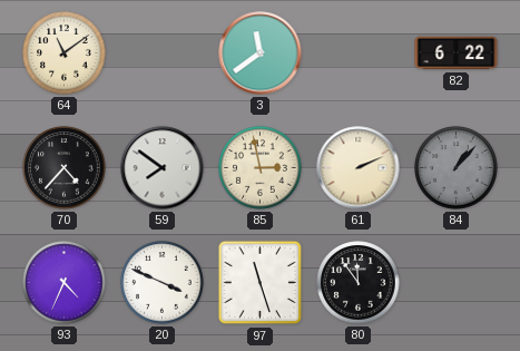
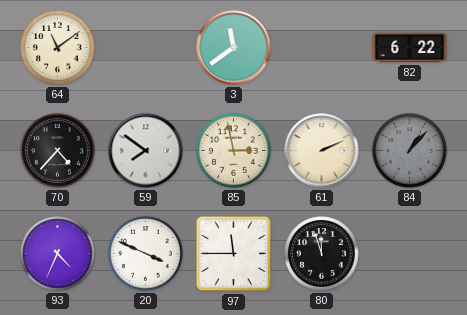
97: 11:27 -> 11:45
80: 11:54 -> 11:57
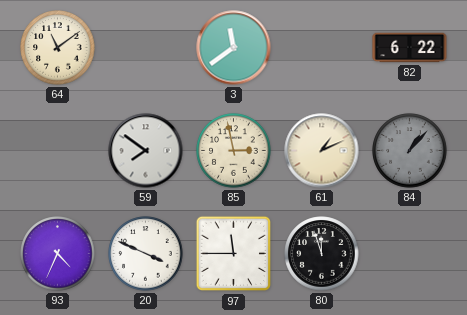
70: 4:37 -> none
61: 2:11 -> 1:11
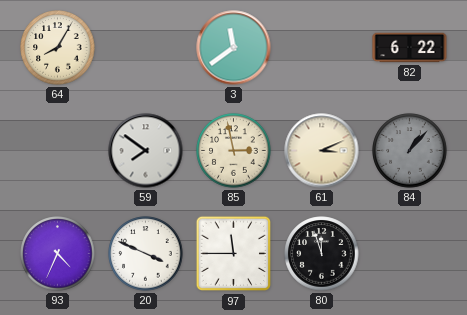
64: 11:09 -> 8:05
61: 1:11 -> 3:11
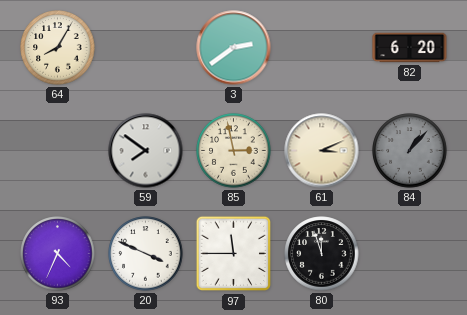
3: 11:39 -> 2:39
82: 6:22 -> 6:20
